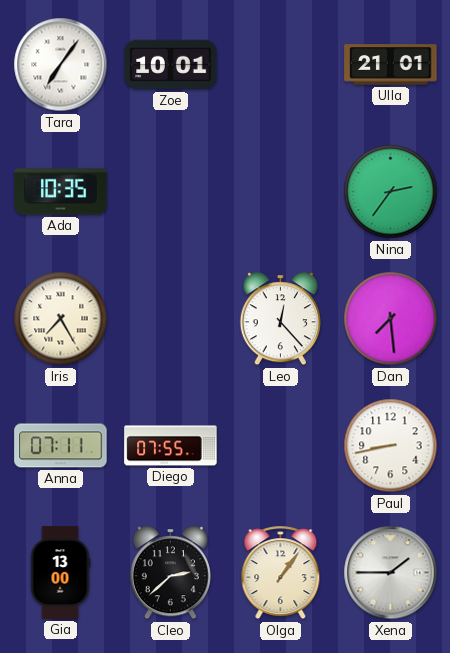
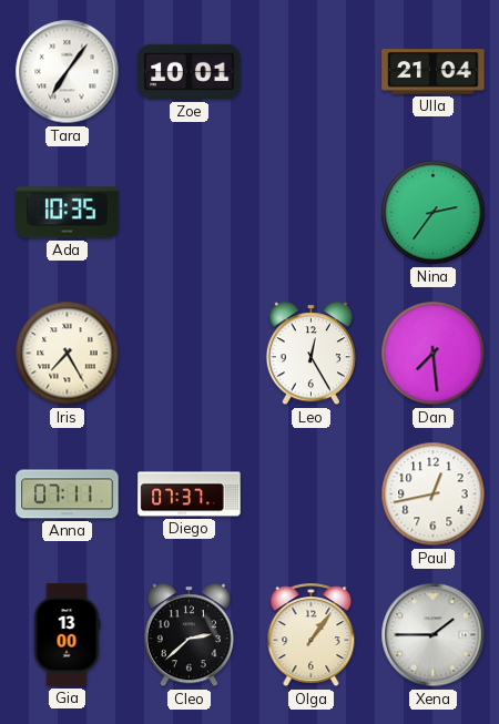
Ulla: 21:01 -> 21:04
Leo: 12:23 -> 12:25
Diego: 07:55 -> 07:37
Paul: 8:43 -> 12:43
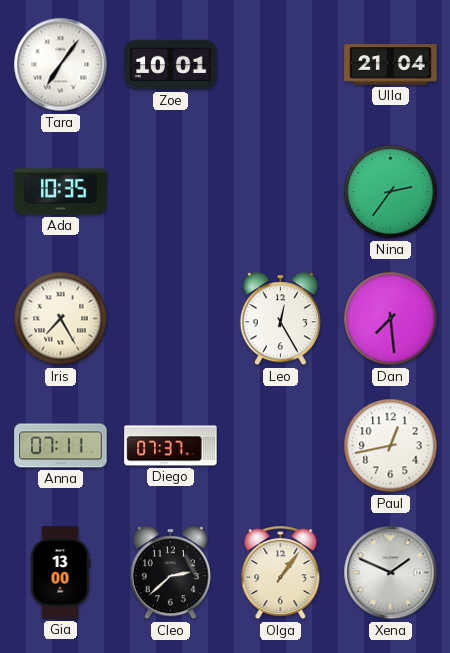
Xena: 1:45 -> 1:49
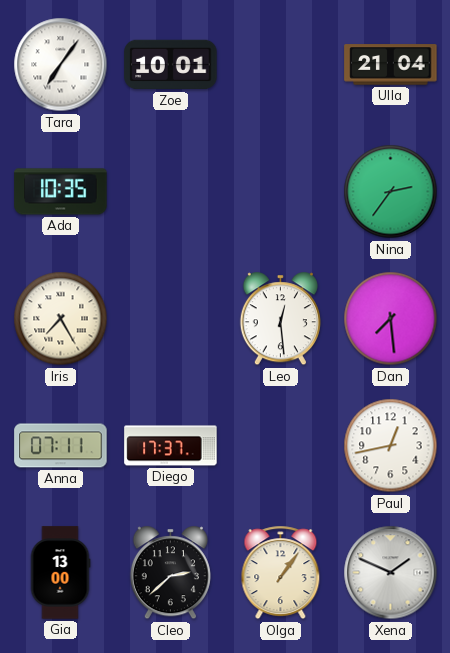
Leo: 12:25 -> 12:29
Diego: 07:37 -> 17:37
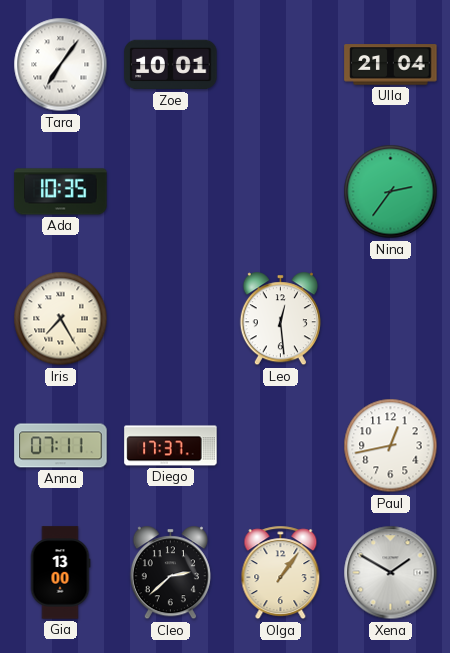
Dan: 7:29 -> none
Xena: 1:49 -> 1:50
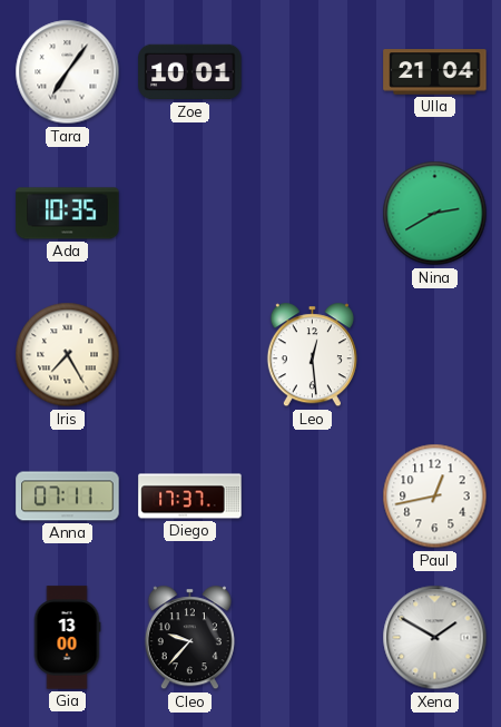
Nina: 2:36 -> 2:40
Cleo: 2:38 -> 9:37
Olga: 1:06 -> none
